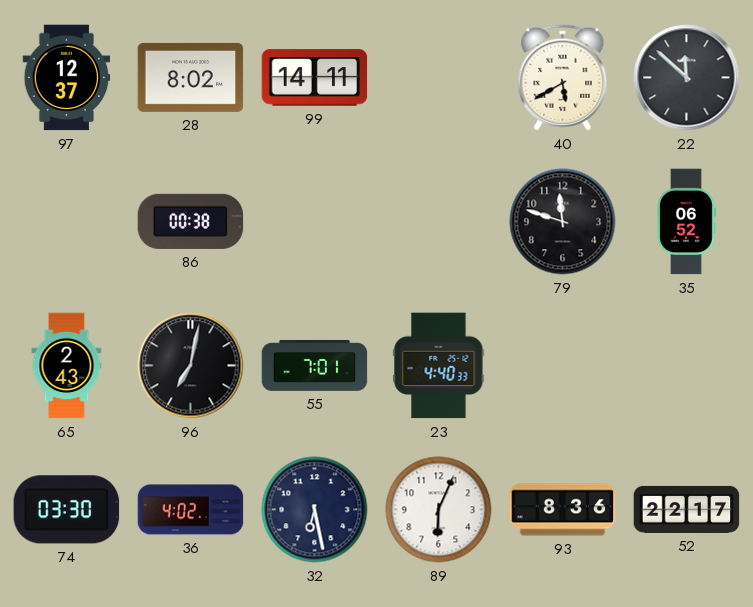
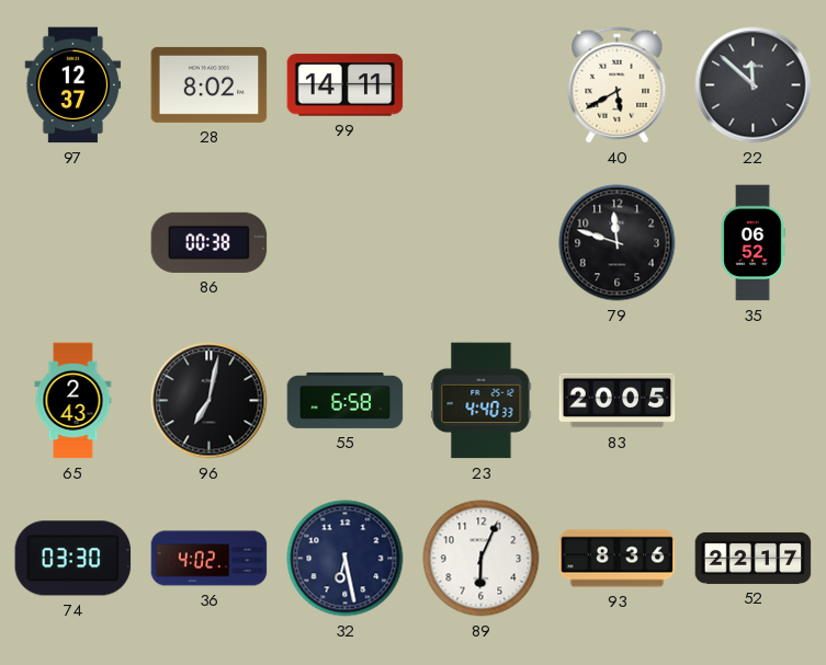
55: 7:01 -> 6:58
83: none -> 20:05
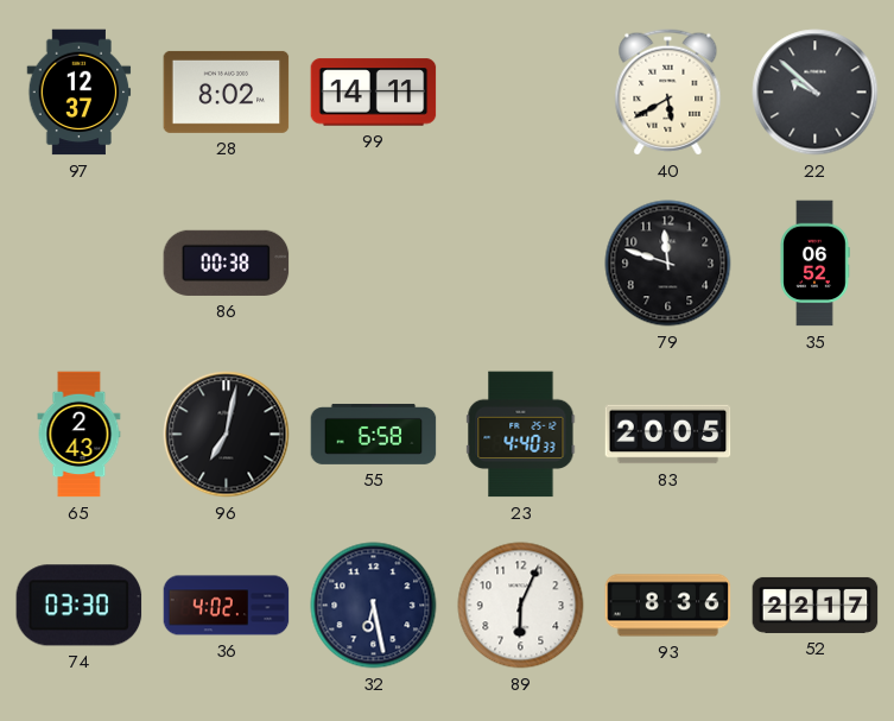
22: 11:52 -> 9:52
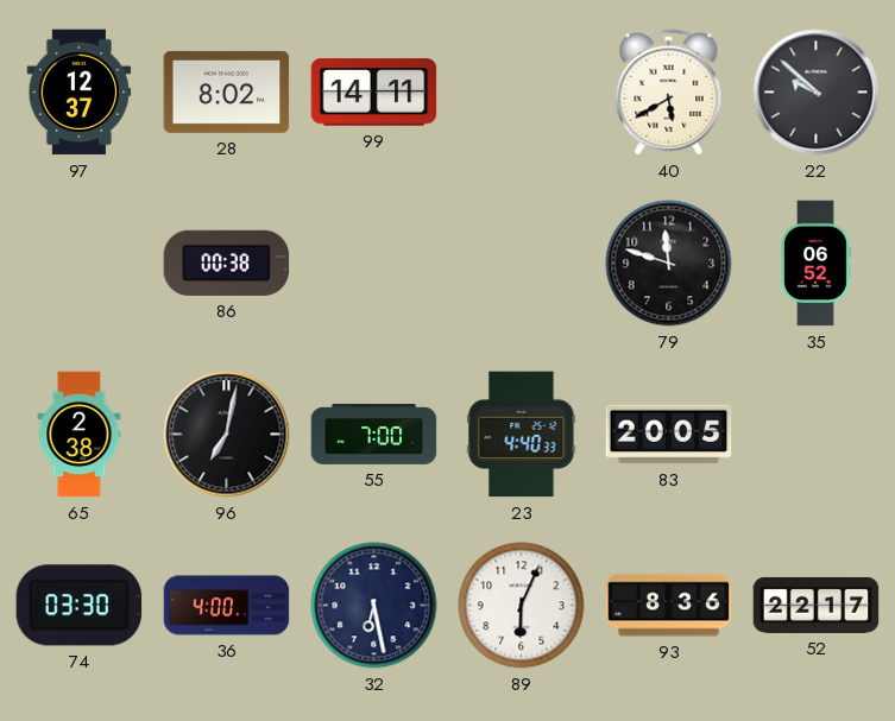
65: 2:43 -> 2:38
55: 6:58 -> 7:00
36: 4:02 -> 4:00
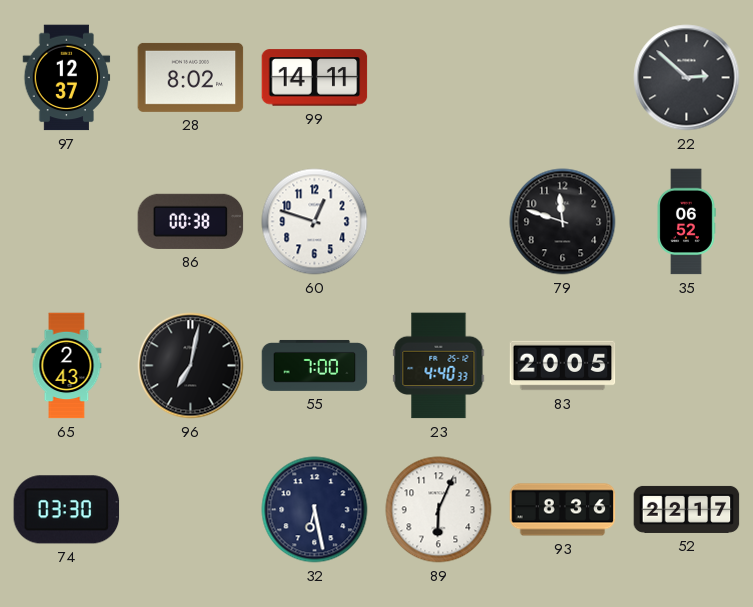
40: 5:40 -> none
22: 9:52 -> 2:52
60: none -> 12:48
65: 2:38 -> 2:43
36: 4:00 -> none
